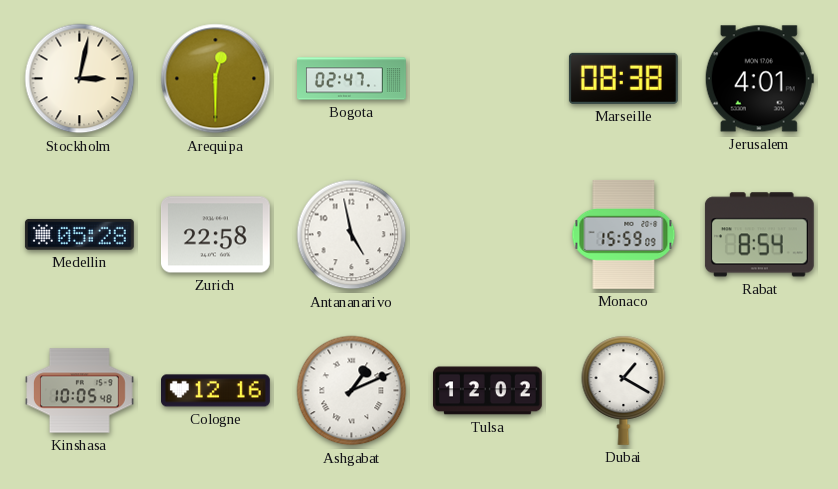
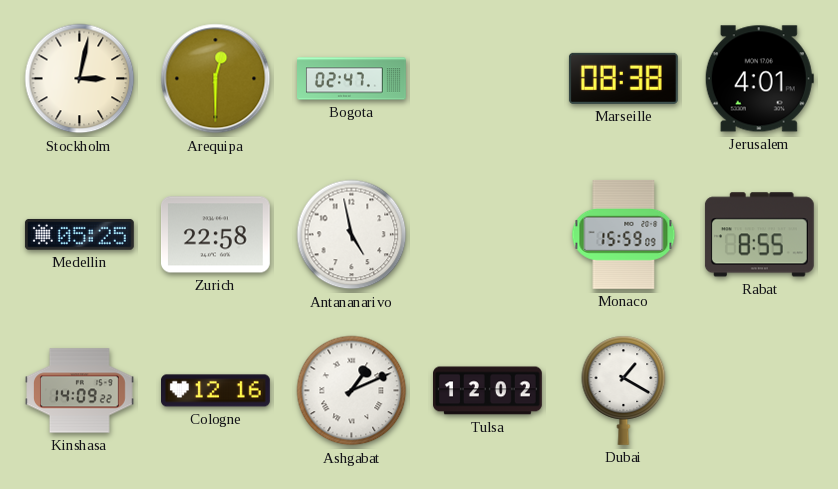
Medellin: 05:28 -> 05:25
Rabat: 8:54 -> 8:55
Kinshasa: 10:05 -> 14:09
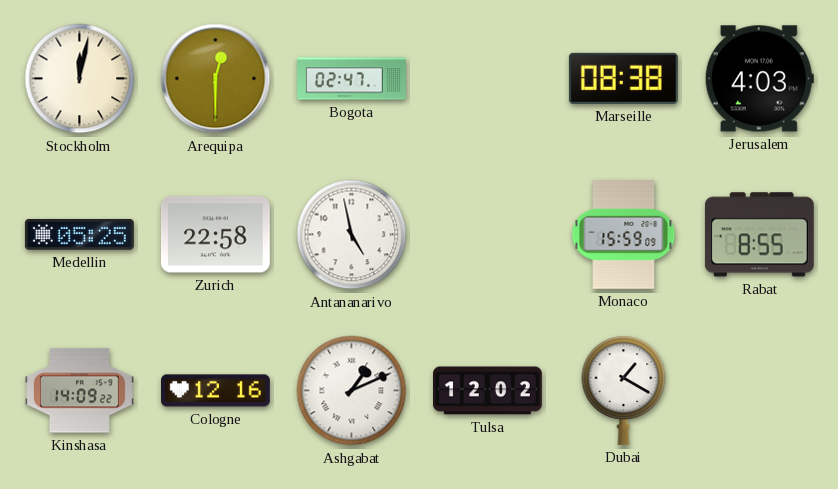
Stockholm: 3:02 -> 12:02
Jerusalem: 4:01 -> 4:03
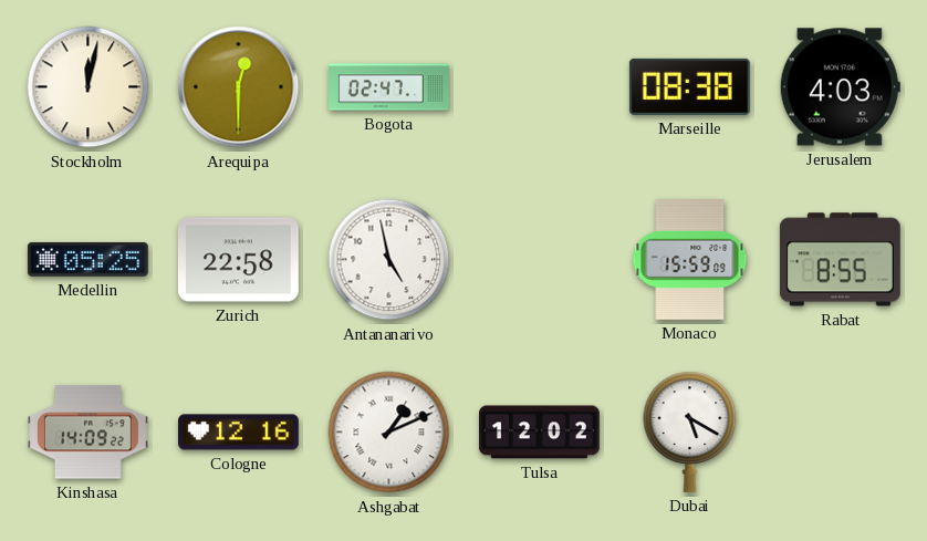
Dubai: 1:20 -> 5:20
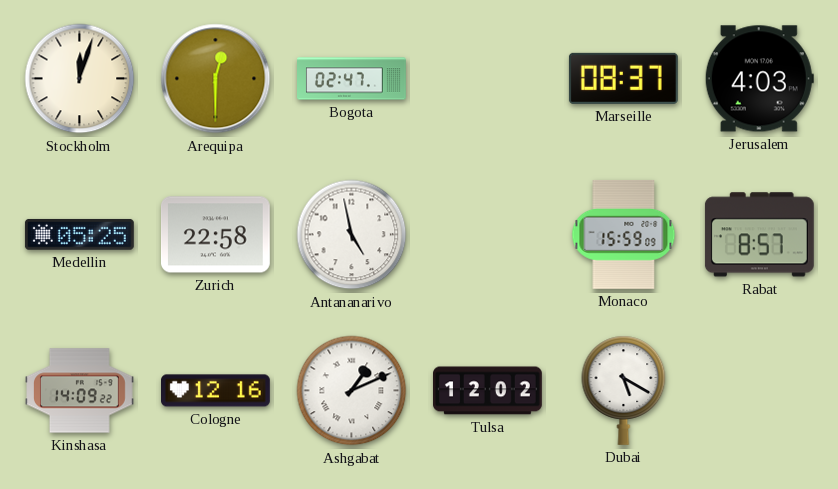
Stockholm: 12:02 -> 12:03
Marseille: 08:38 -> 08:37
Rabat: 8:55 -> 8:57
